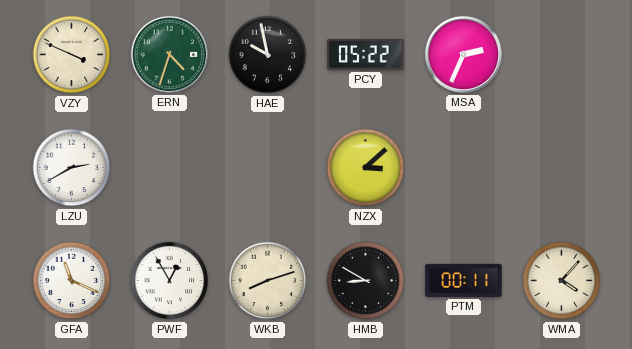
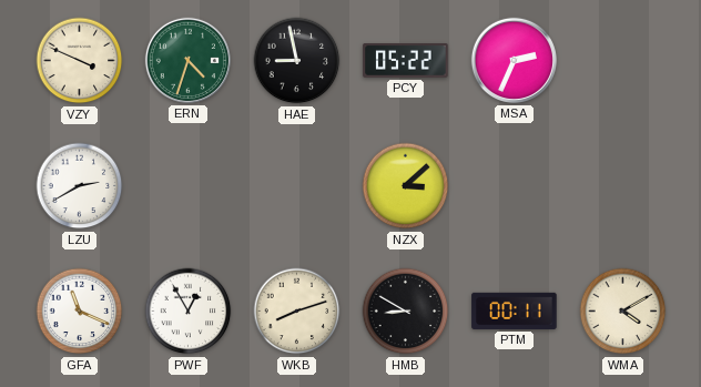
HAE: 9:58 -> 8:58
WMA: 4:07 -> 4:10
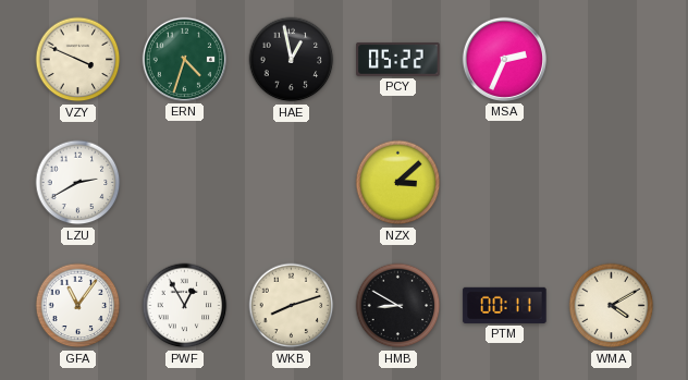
HAE: 8:58 -> 12:58
GFA: 11:19 -> 11:06
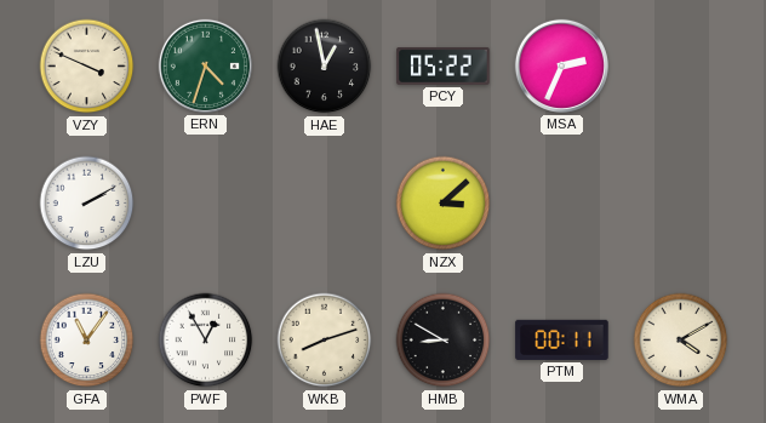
LZU: 2:40 -> 2:10
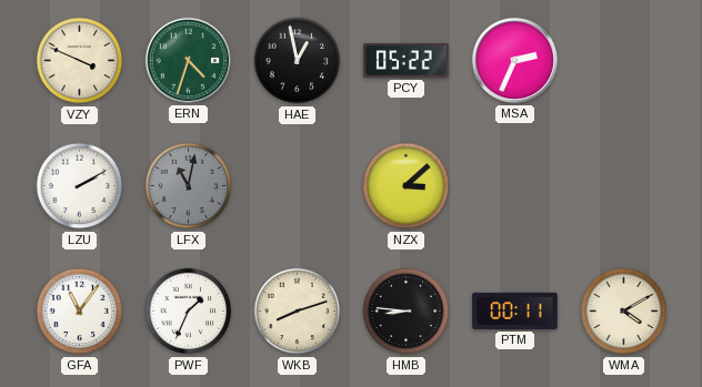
LFX: none -> 11:02
PWF: 12:55 -> 1:34
HMB: 8:50 -> 8:46
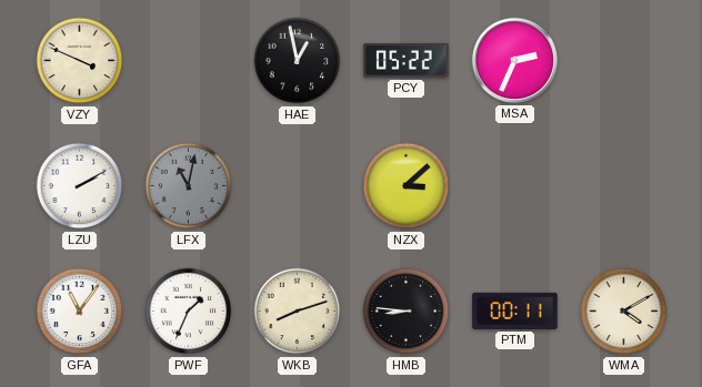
ERN: 4:33 -> none
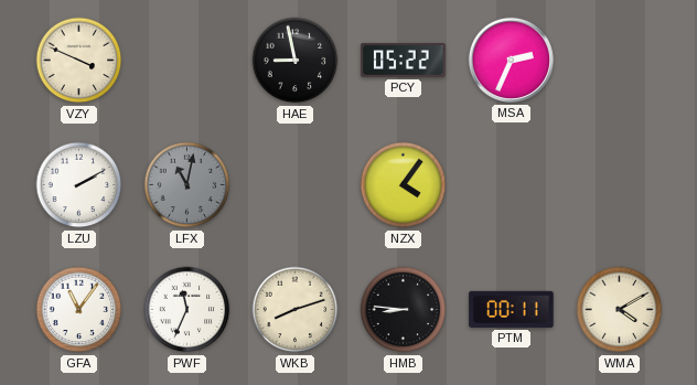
HAE: 12:58 -> 8:58
NZX: 3:08 -> 4:06
PWF: 1:34 -> 11:34
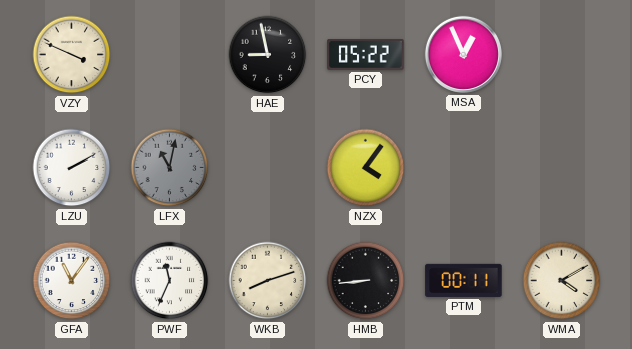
MSA: 2:34 -> 12:56
HMB: 8:46 -> 8:44
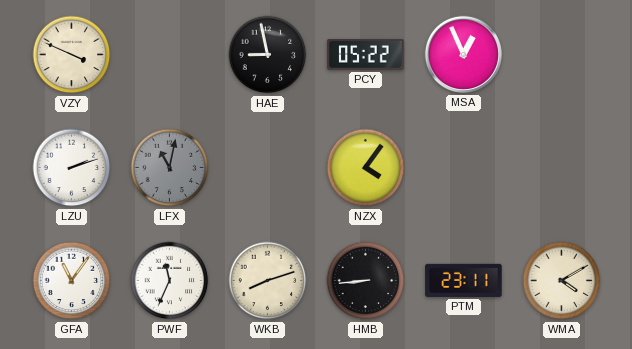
LZU: 2:10 -> 2:12
PTM: 00:11 -> 23:11
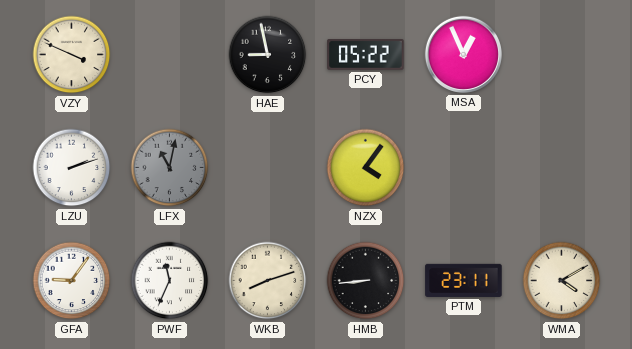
GFA: 11:06 -> 9:06
